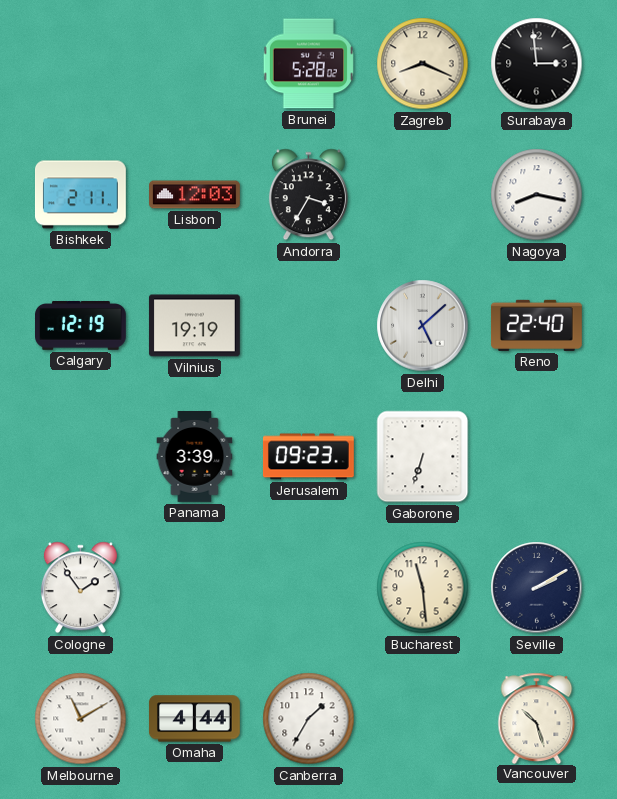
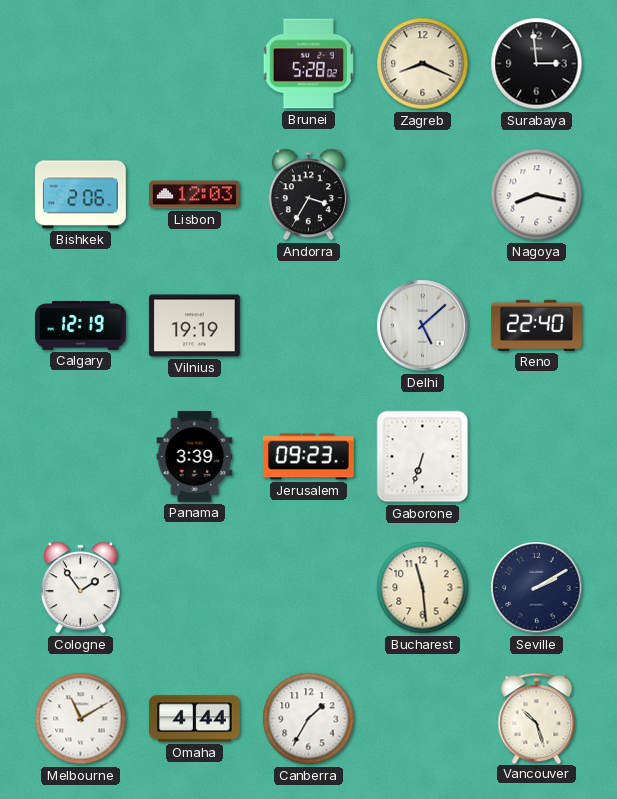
Bishkek: 2:11 -> 2:06
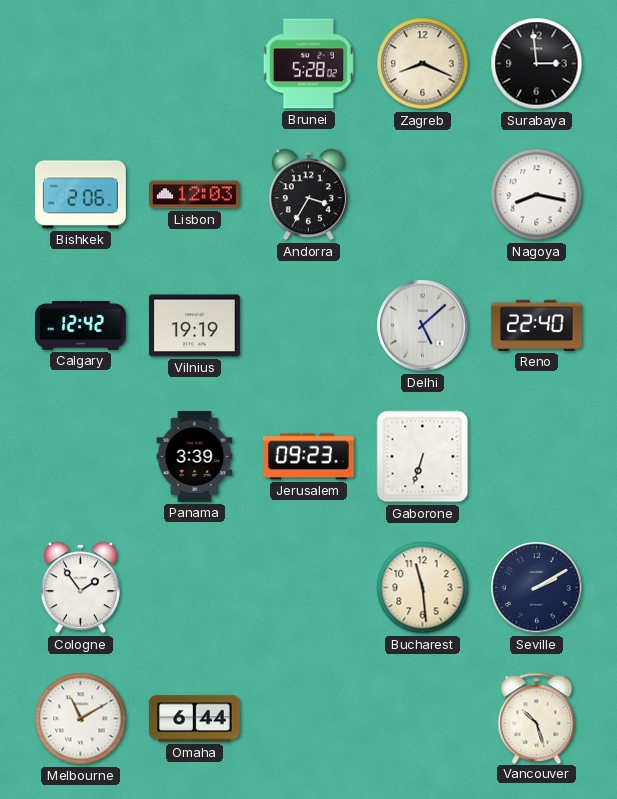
Calgary: 12:19 -> 12:42
Omaha: 4:44 -> 6:44
Canberra: 1:35 -> none
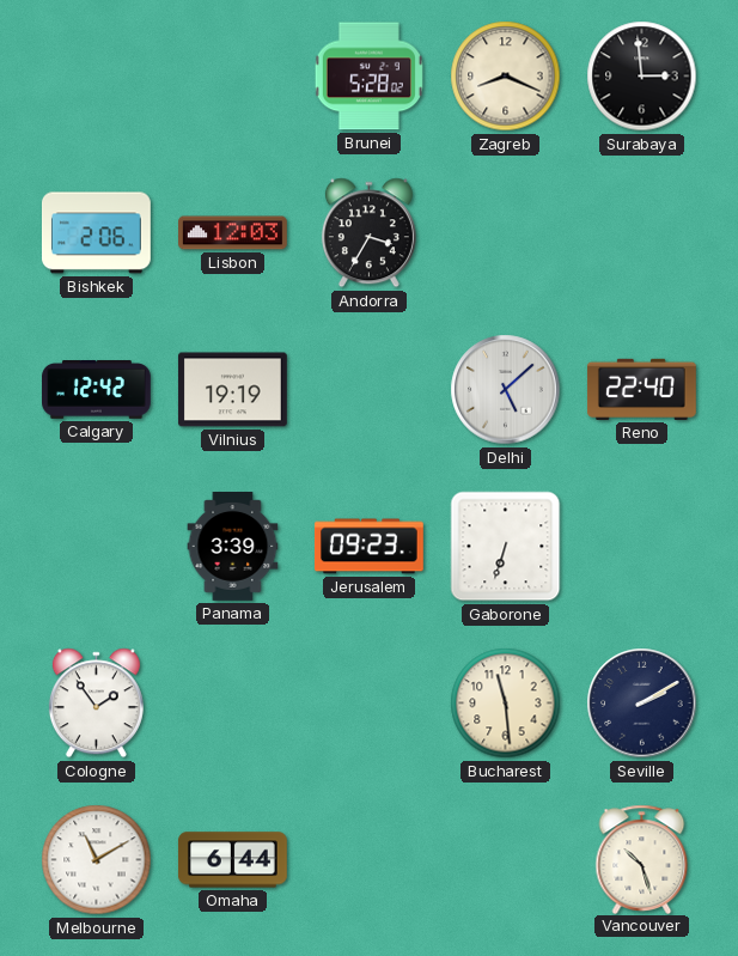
Nagoya: 8:17 -> none
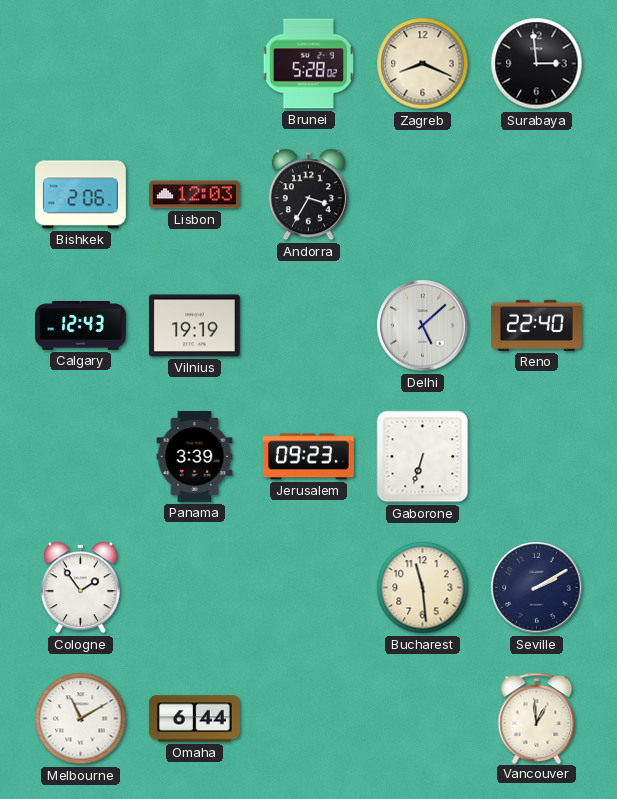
Calgary: 12:42 -> 12:43
Vancouver: 10:27 -> 12:59
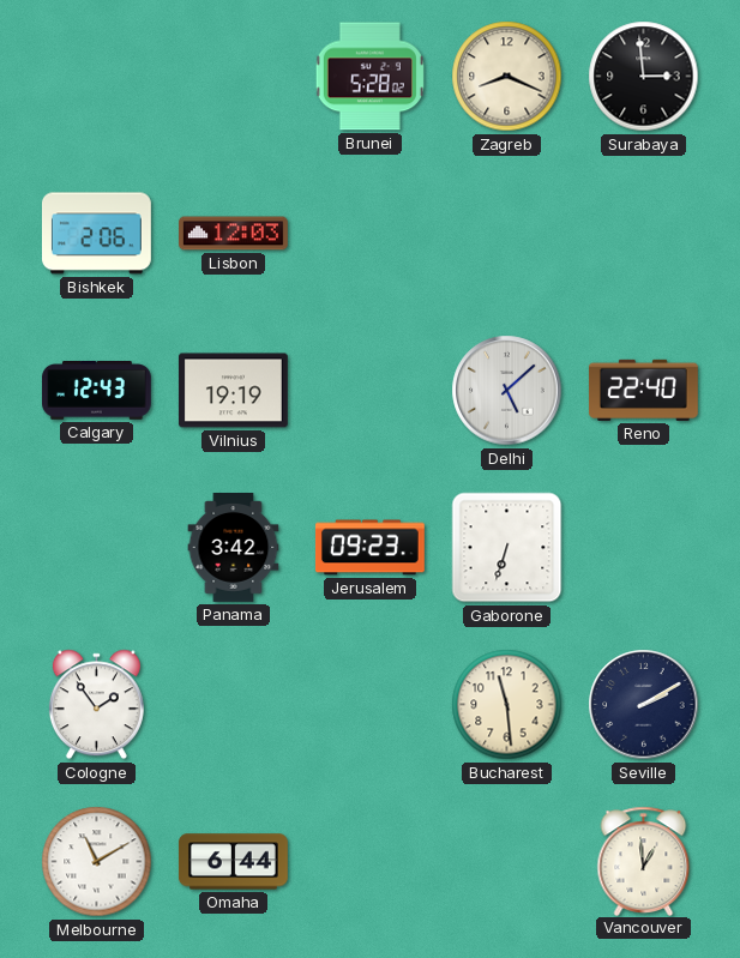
Andorra: 3:35 -> none
Panama: 3:39 -> 3:42
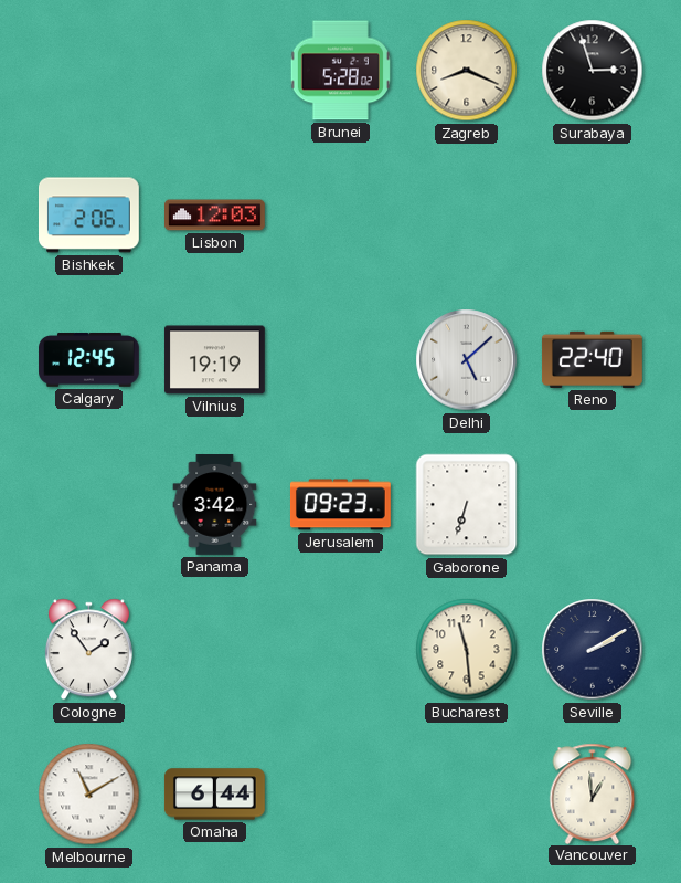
Surabaya: 2:59 -> 2:57
Calgary: 12:43 -> 12:45
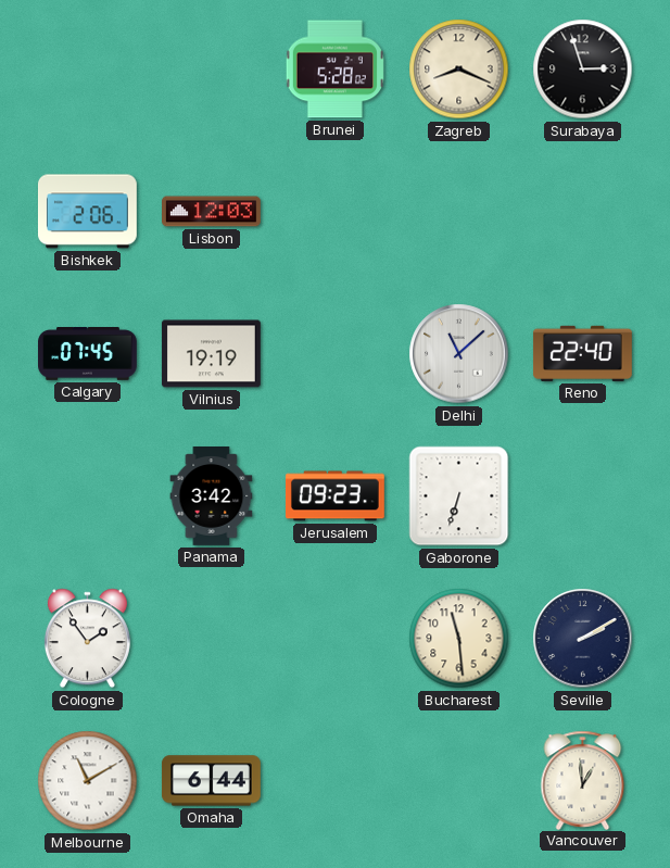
Calgary: 12:45 -> 07:45
Delhi: 5:08 -> 11:08
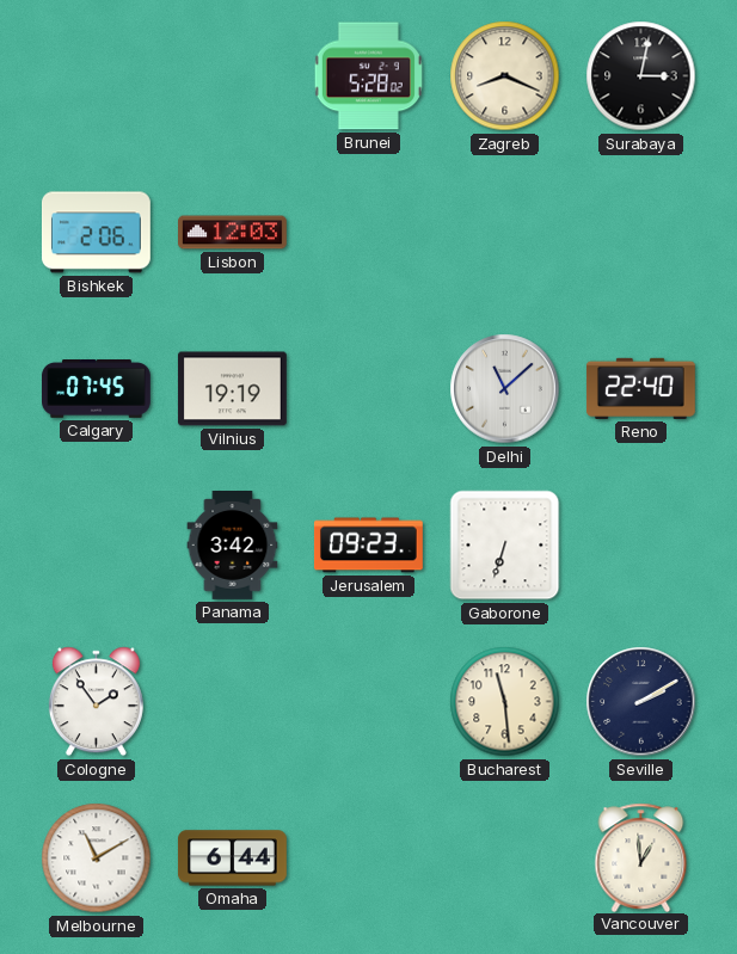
Surabaya: 2:57 -> 3:02
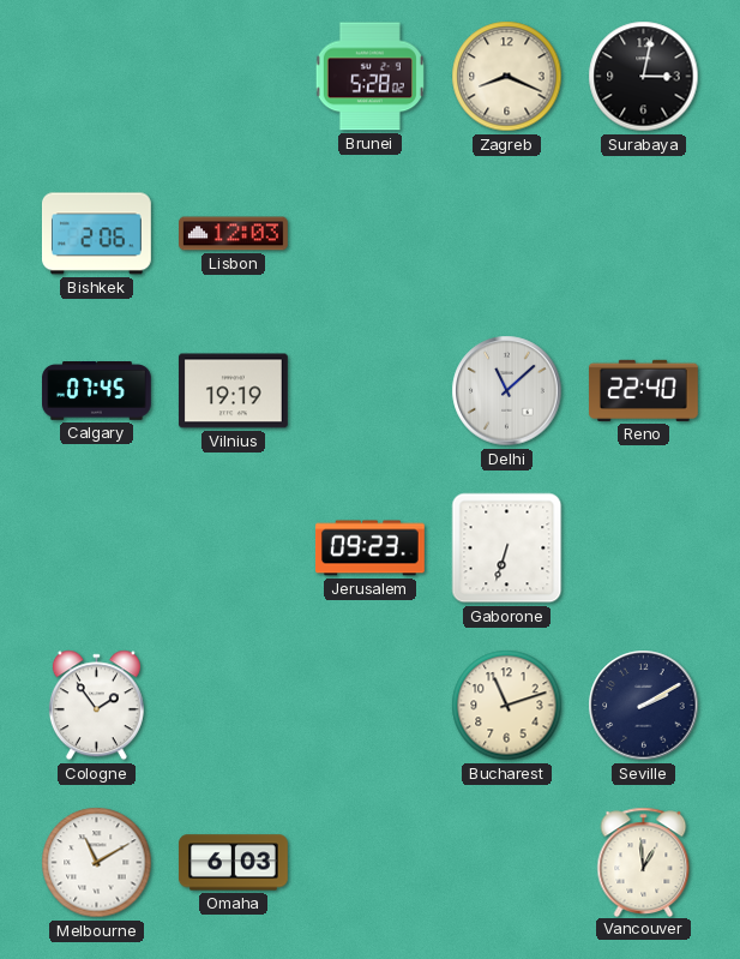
Panama: 3:42 -> none
Bucharest: 11:29 -> 11:12
Omaha: 6:44 -> 6:03
